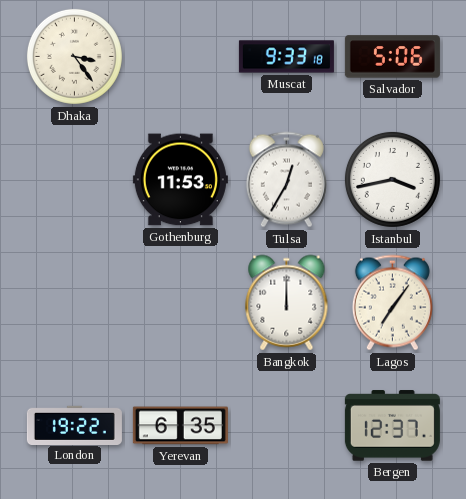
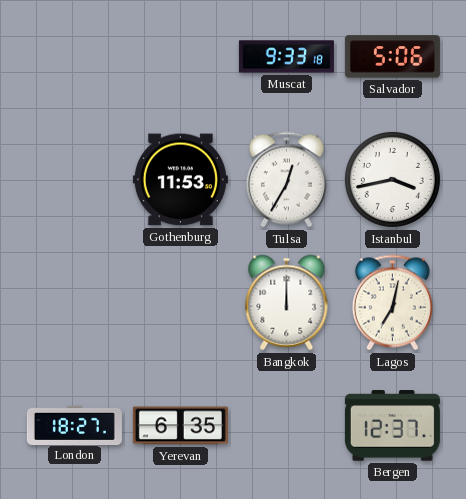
Dhaka: 3:24 -> none
Lagos: 7:06 -> 7:02
London: 19:22 -> 18:27
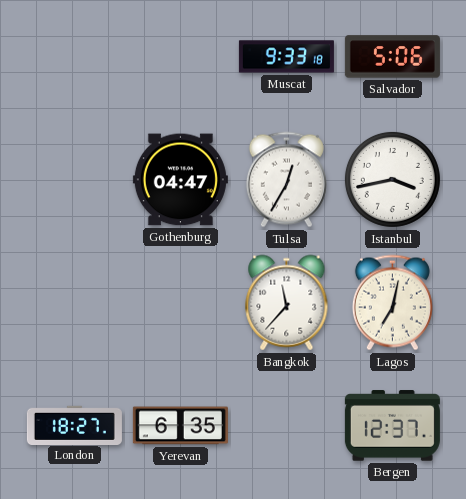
Gothenburg: 11:53 -> 04:47
Bangkok: 12:00 -> 11:37
